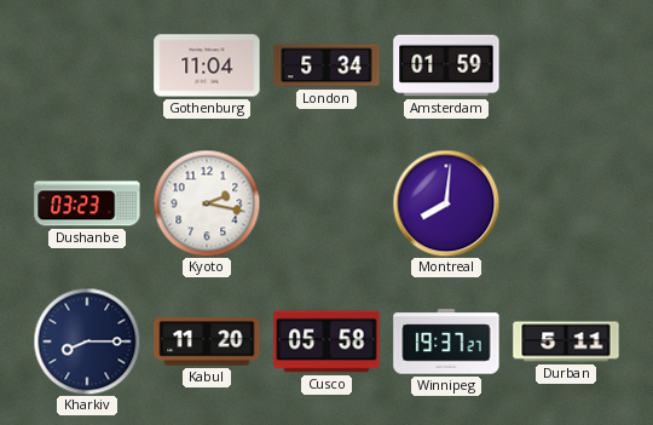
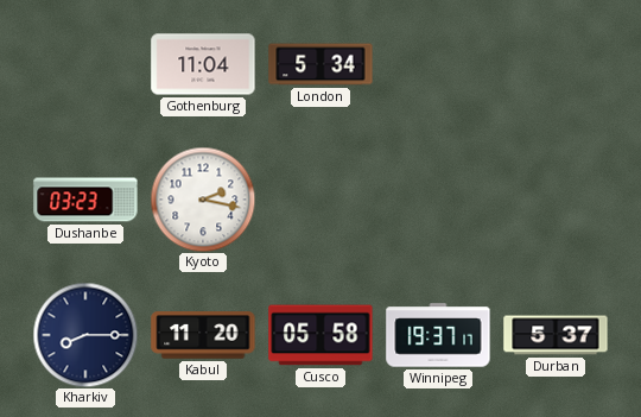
Amsterdam: 01:59 -> none
Montreal: 8:01 -> none
Winnipeg: 19:37:27 -> 19:37:17
Durban: 5:11 -> 5:37
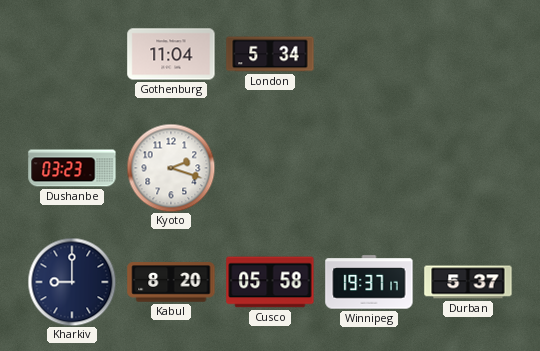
Kyoto: 2:17 -> 2:18
Kharkiv: 8:15 -> 9:00
Kabul: 11:20 -> 8:20
